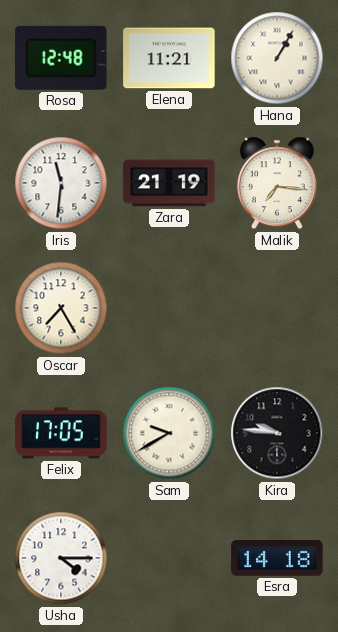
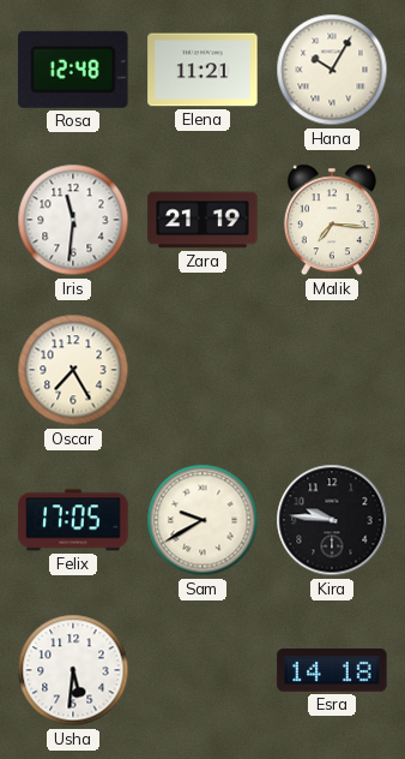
Hana: 1:05 -> 10:05
Usha: 4:15 -> 5:31
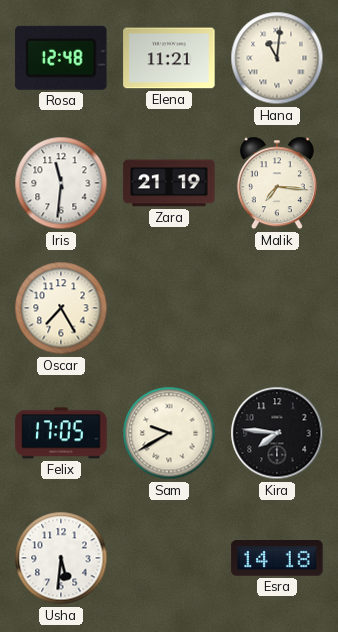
Hana: 10:05 -> 11:01
Kira: 9:46 -> 7:46
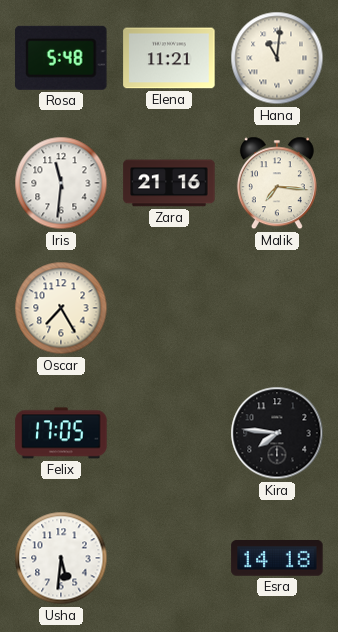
Rosa: 12:48 -> 5:48
Zara: 21:19 -> 21:16
Sam: 9:40 -> none
